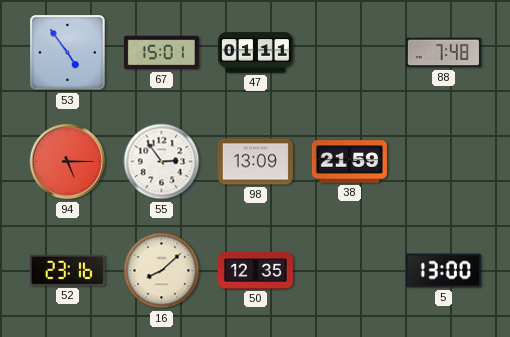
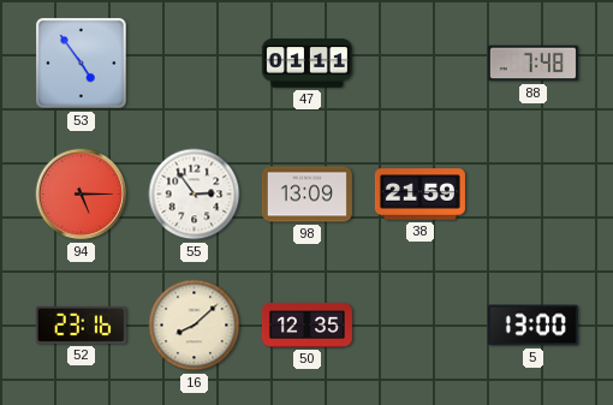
67: 15:01 -> none
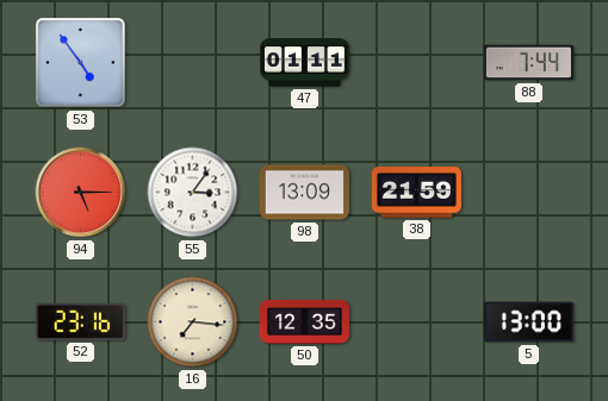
88: 7:48 -> 7:44
55: 2:54 -> 3:06
16: 8:08 -> 7:16
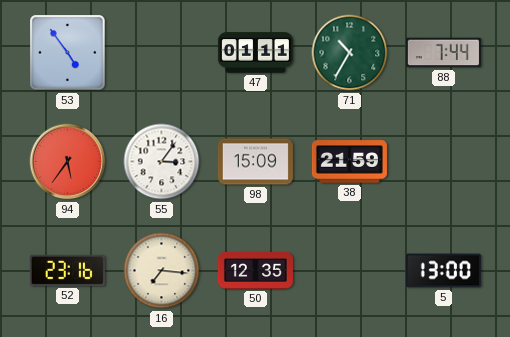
71: none -> 10:35
94: 5:15 -> 5:36
98: 13:09 -> 15:09
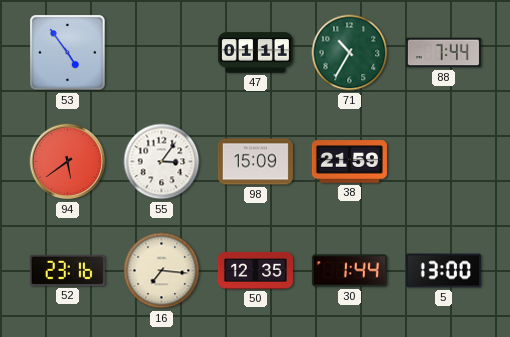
94: 5:36 -> 5:39
30: none -> 1:44
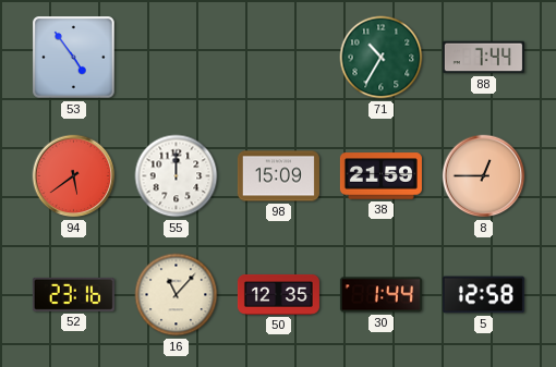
47: 01:11 -> none
55: 3:06 -> 12:00
8: none -> 12:45
16: 7:16 -> 11:07
5: 13:00 -> 12:58
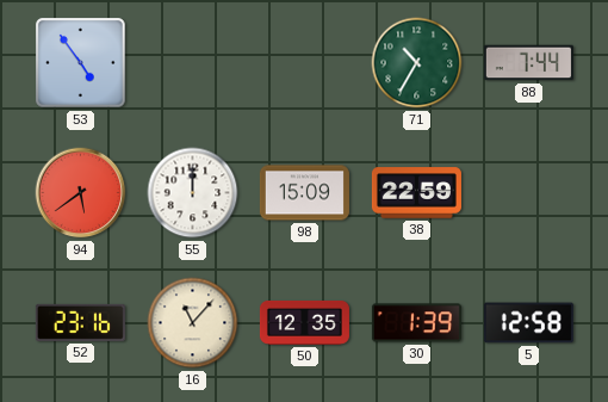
38: 21:59 -> 22:59
8: 12:45 -> none
30: 1:44 -> 1:39
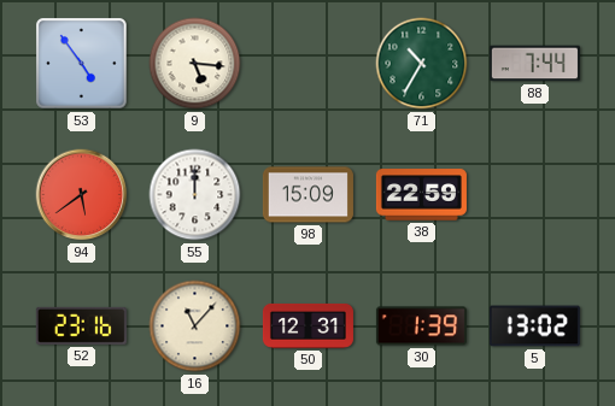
9: none -> 5:16
50: 12:35 -> 12:31
5: 12:58 -> 13:02
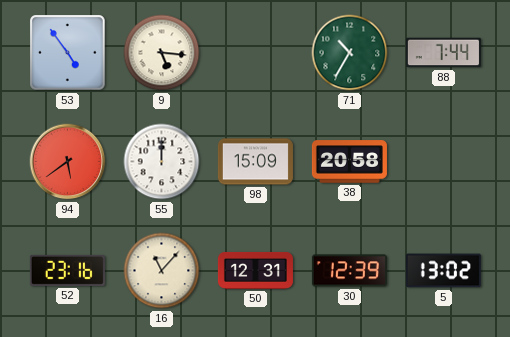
38: 22:59 -> 20:58
30: 1:39 -> 12:39
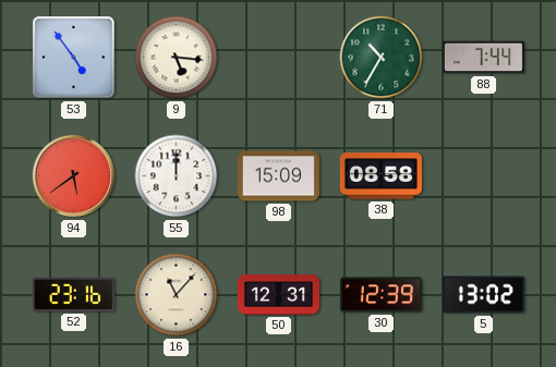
38: 20:58 -> 08:58
